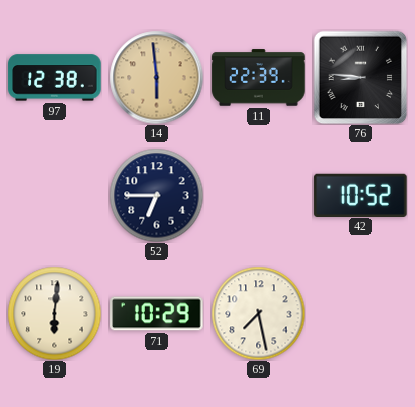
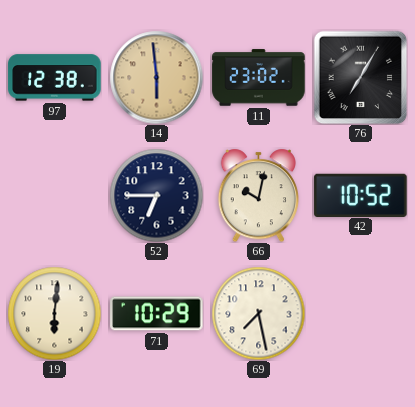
11: 22:39 -> 23:02
76: 8:46 -> 7:05
66: none -> 10:02
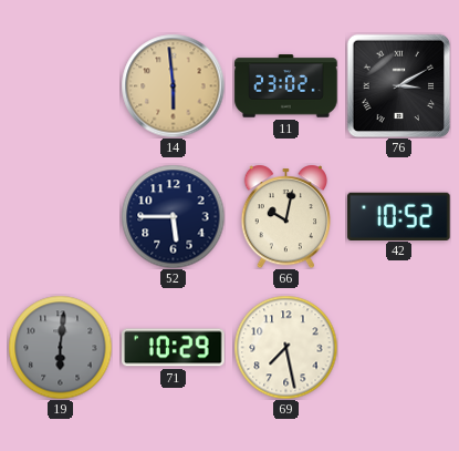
97: 12:38 -> none
76: 7:05 -> 3:10
52: 6:45 -> 5:45
19 dial: cream -> grey
